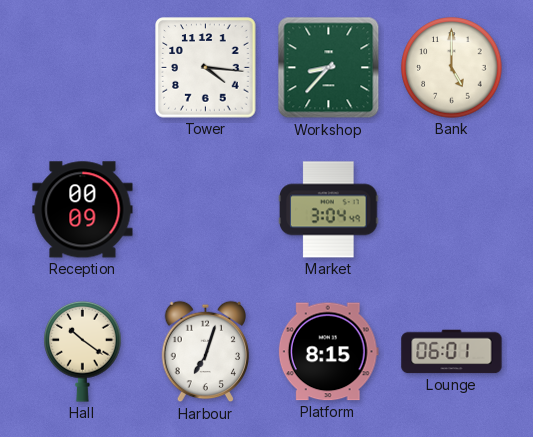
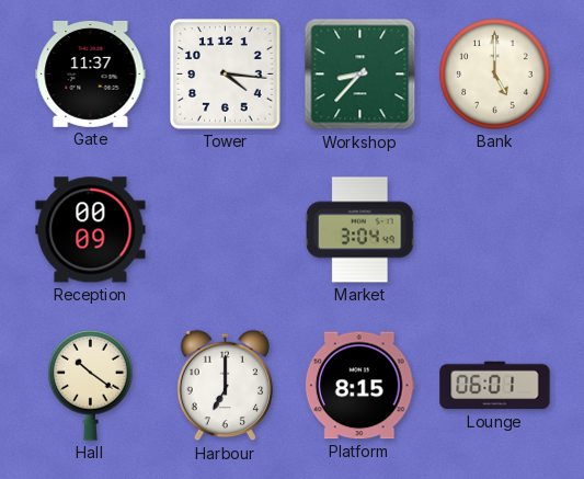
Gate: none -> 11:37
Harbour: 7:03 -> 7:00
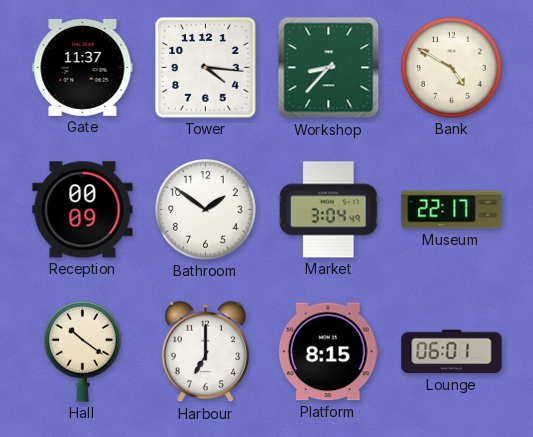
Bank: 5:00 -> 4:50
Bathroom: none -> 1:51
Museum: none -> 22:17
